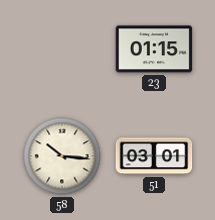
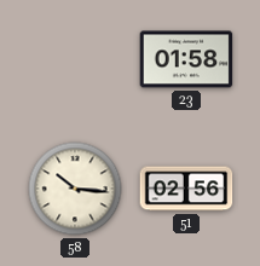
23: 01:15 -> 01:58
51: 03:01 -> 02:56
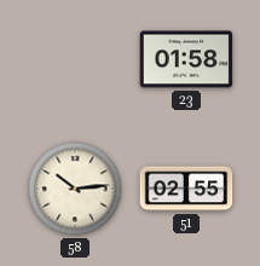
58: 10:16 -> 10:14
51: 02:56 -> 02:55
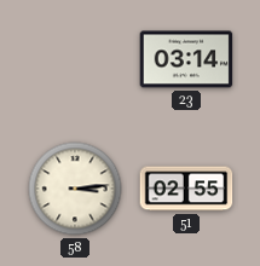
23: 01:58 -> 03:14
58: 10:14 -> 3:14
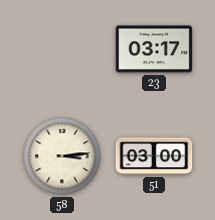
23: 03:14 -> 03:17
51: 02:55 -> 03:00
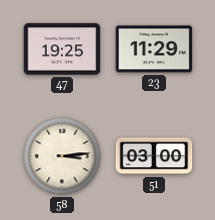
47: none -> 19:25
23: 03:17 -> 11:29
